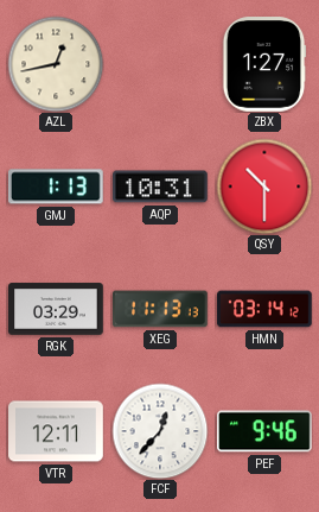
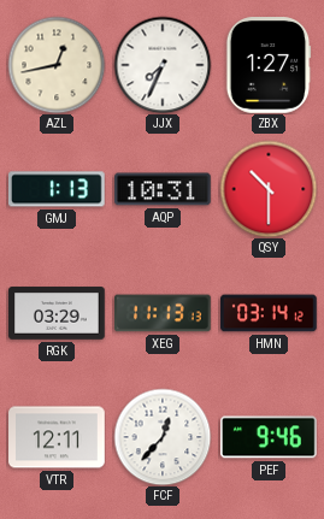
JJX: none -> 7:34
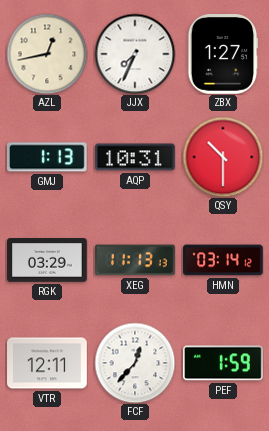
PEF: 9:46 -> 1:59
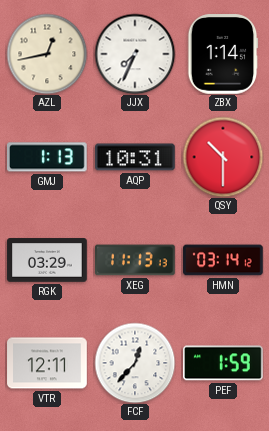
ZBX: 1:27 -> 1:14
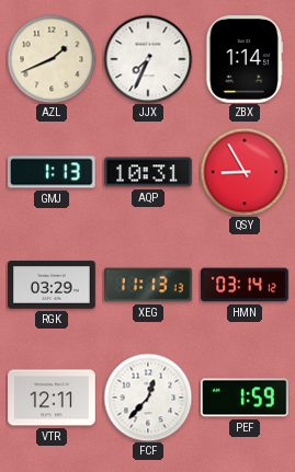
AZL: 12:43 -> 1:41
QSY: 10:30 -> 8:55
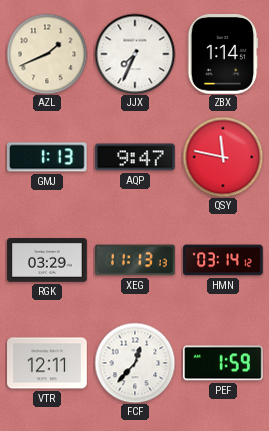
AQP: 10:31 -> 9:47
QSY: 8:55 -> 11:47
